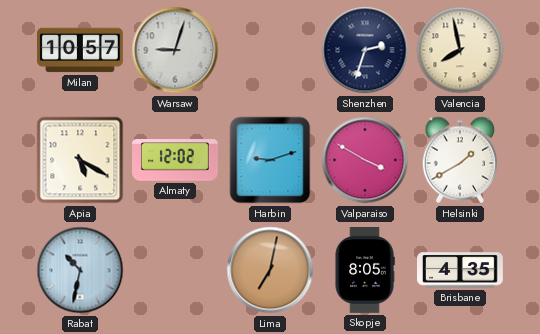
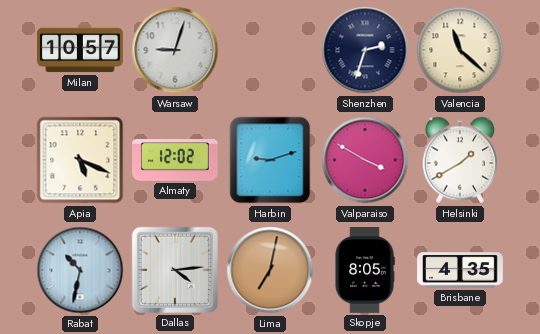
Valencia: 7:58 -> 11:22
Apia: 5:20 -> 5:19
Dallas: none -> 4:14
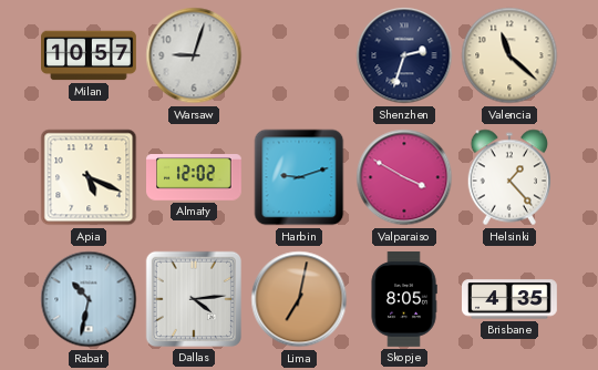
Helsinki: 1:40 -> 1:23
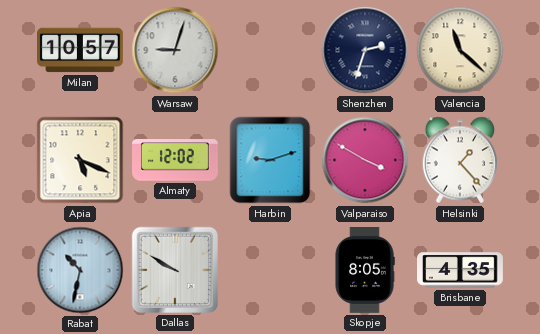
Dallas: 4:14 -> 9:50
Lima: 7:02 -> none
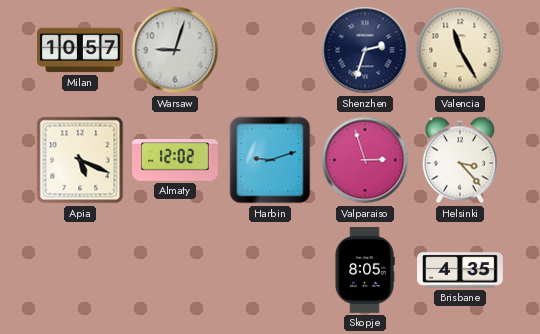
Valencia: 11:22 -> 11:25
Valparaiso: 3:50 -> 2:57
Helsinki: 1:23 -> 3:23
Rabat: 10:32 -> none
Dallas: 9:50 -> none
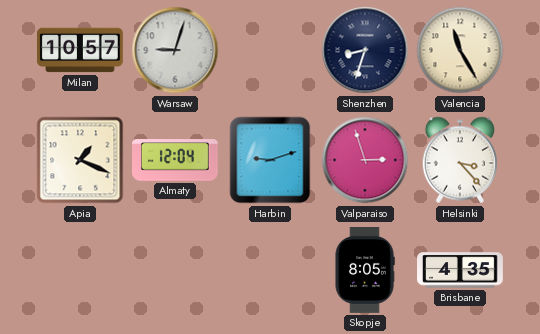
Shenzhen: 2:33 -> 8:33
Apia: 5:19 -> 1:19
Almaty: 12:02 -> 12:04
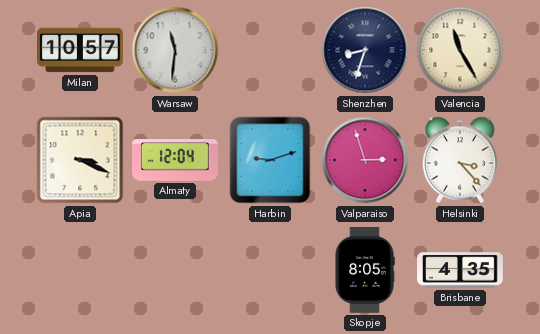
Warsaw: 9:03 -> 11:31
Apia: 1:19 -> 3:19
